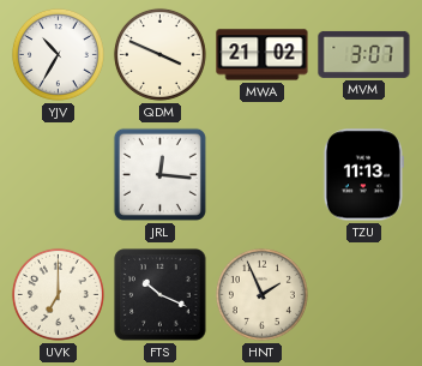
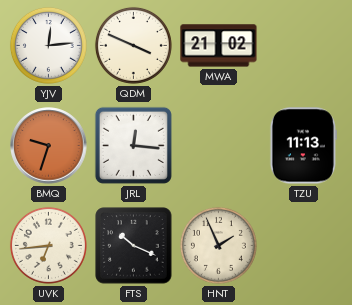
YJV: 10:35 -> 12:14
MVM: 3:07 -> none
BMQ: none -> 9:33
UVK: 7:00 -> 6:44
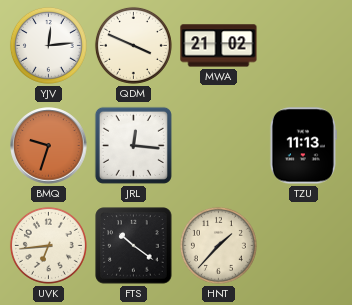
FTS: 10:19 -> 10:21
HNT: 1:56 -> 1:37
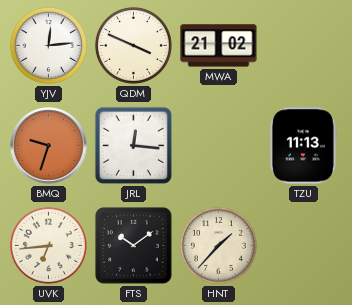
FTS: 10:21 -> 10:09
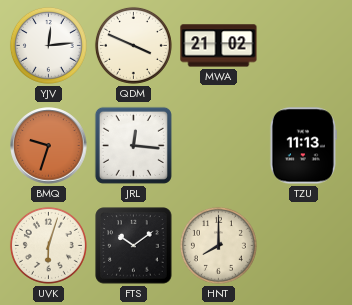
UVK: 6:44 -> 6:03
HNT: 1:37 -> 8:00
